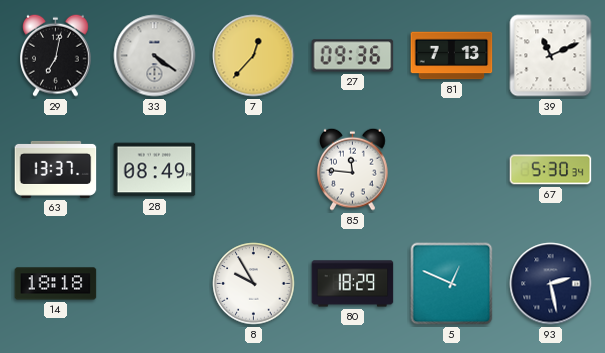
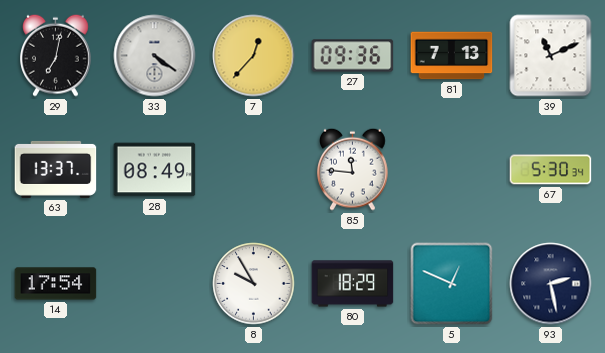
14: 18:18 -> 17:54
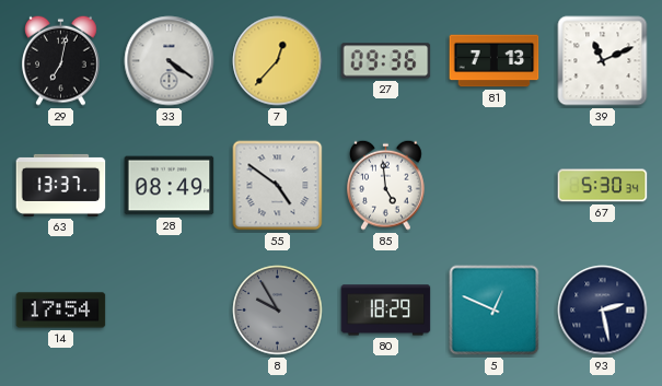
55: none -> 4:51
85: 11:46 -> 4:59
8 dial: white -> grey
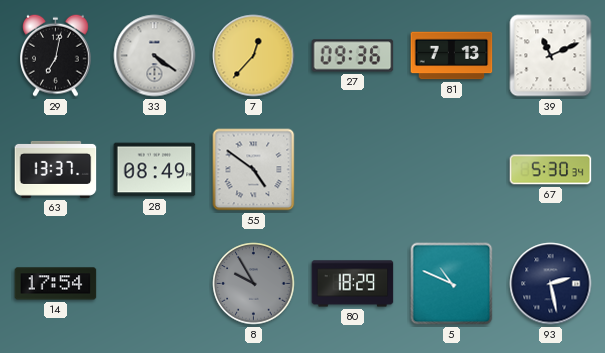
85: 4:59 -> none
5: 12:49 -> 10:49
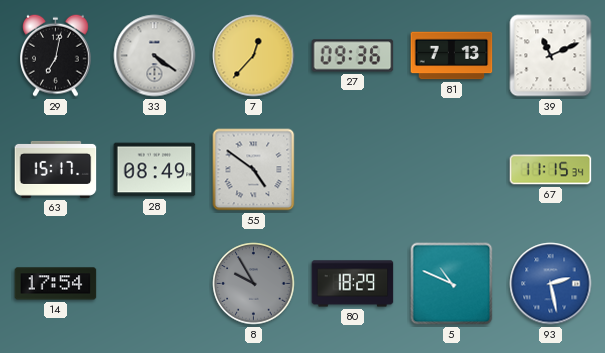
63: 13:37 -> 15:17
67: 5:30 -> 11:15
93 dial: navy -> blue
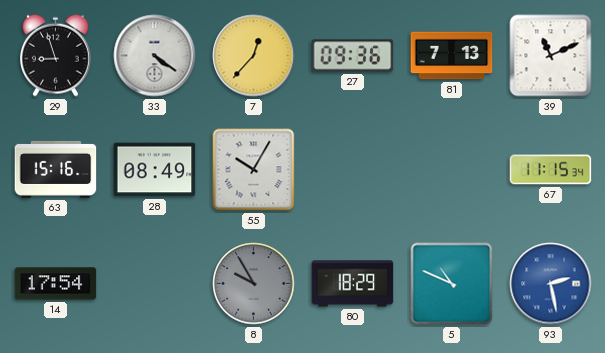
29: 7:02 -> 8:57
63: 15:17 -> 15:16
55: 4:51 -> 10:05
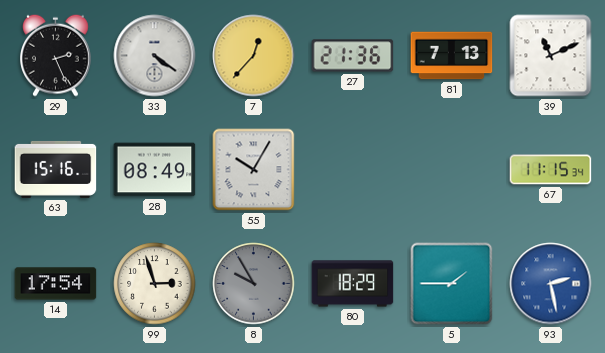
29: 8:57 -> 2:26
27: 09:36 -> 21:36
99: none -> 2:57
5: 10:49 -> 1:45
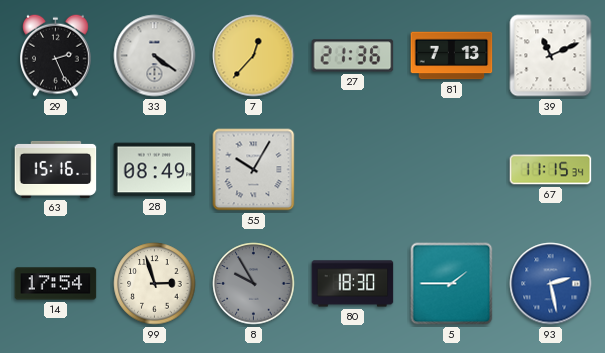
80: 18:29 -> 18:30
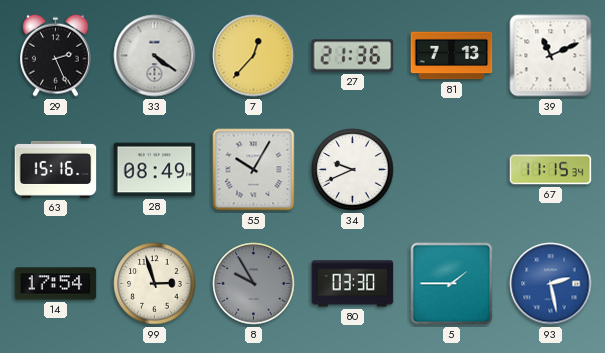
34: none -> 9:41
80: 18:30 -> 03:30
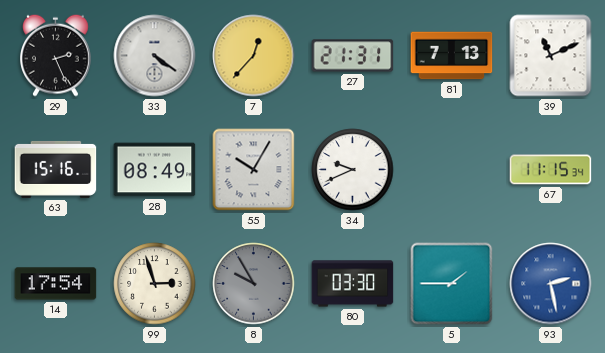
27: 21:36 -> 21:31
